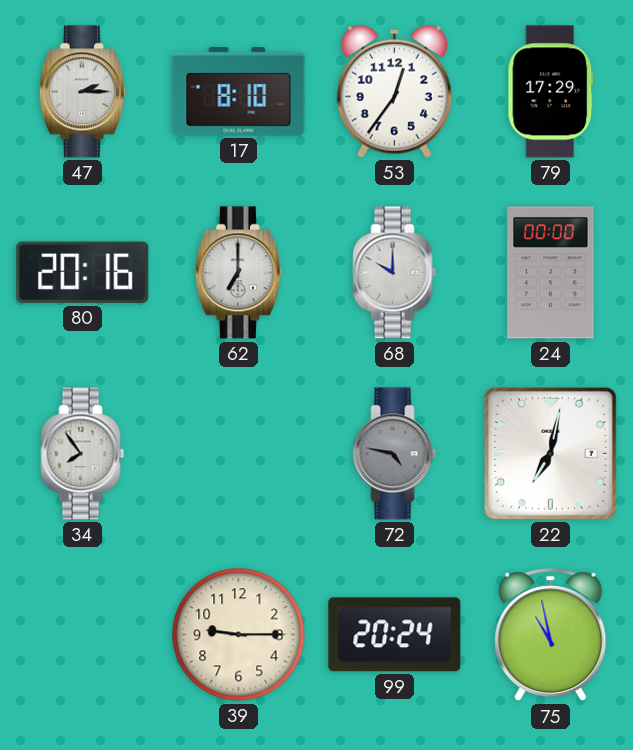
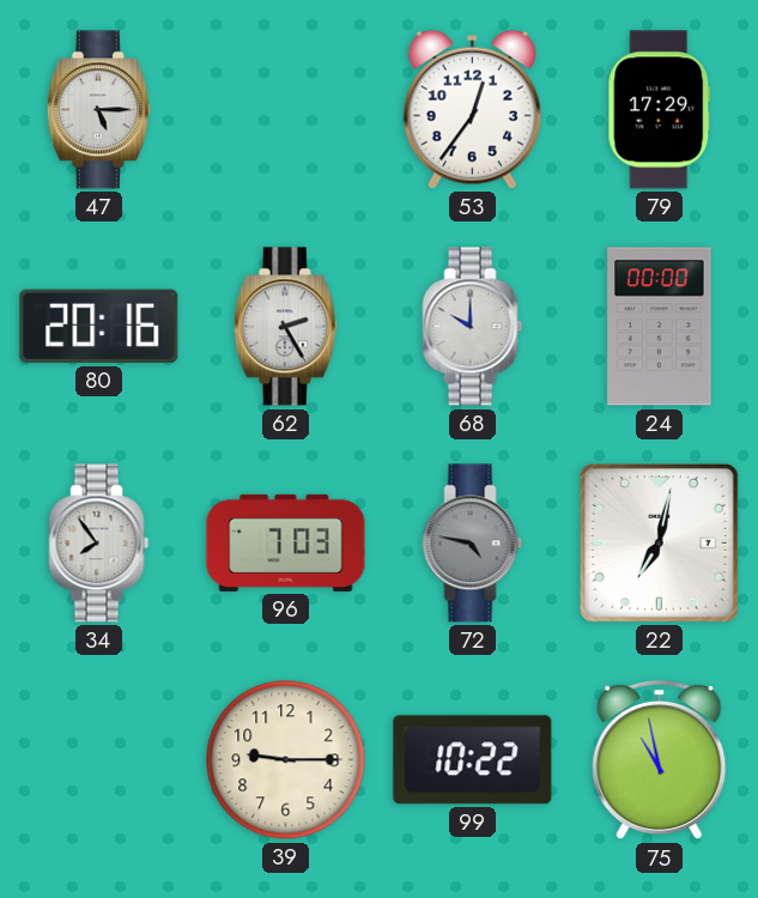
47: 2:15 -> 5:15
17: 8:10 -> none
62: 7:00 -> 2:25
96: none -> 7:03
99: 20:24 -> 10:22
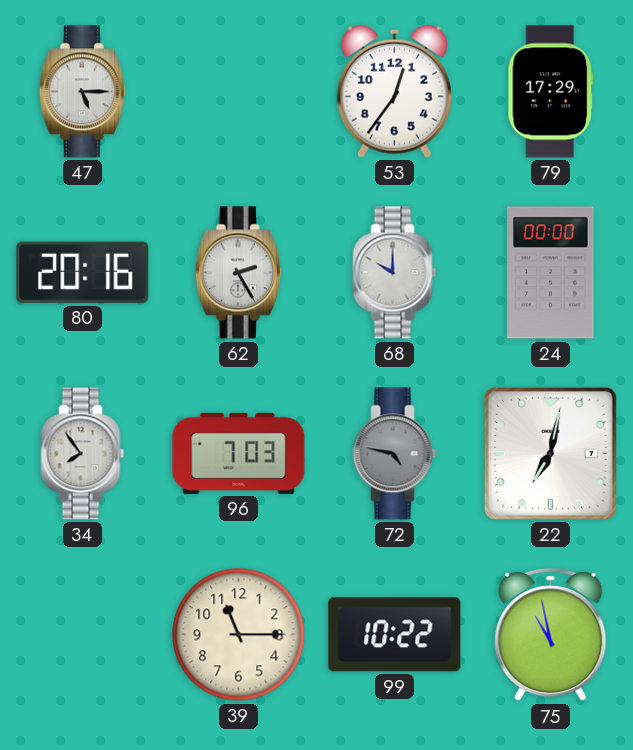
39: 9:15 -> 11:15
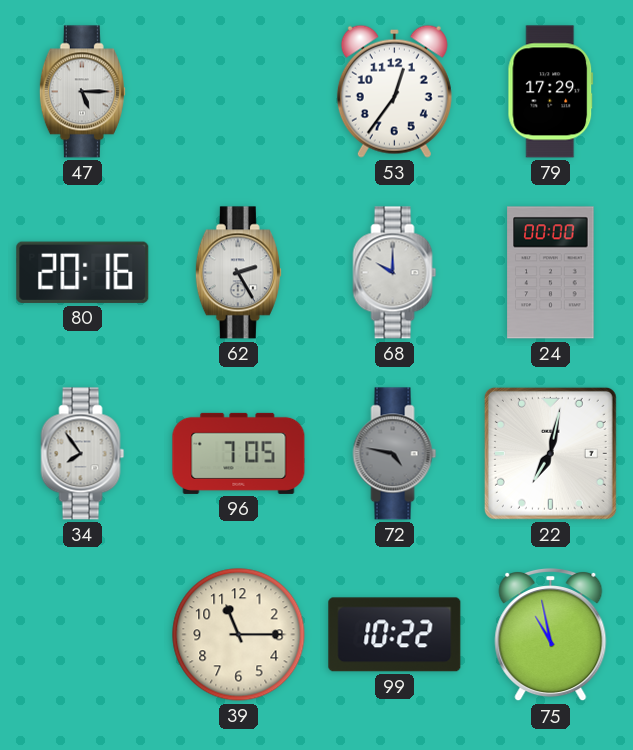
96: 7:03 -> 7:05
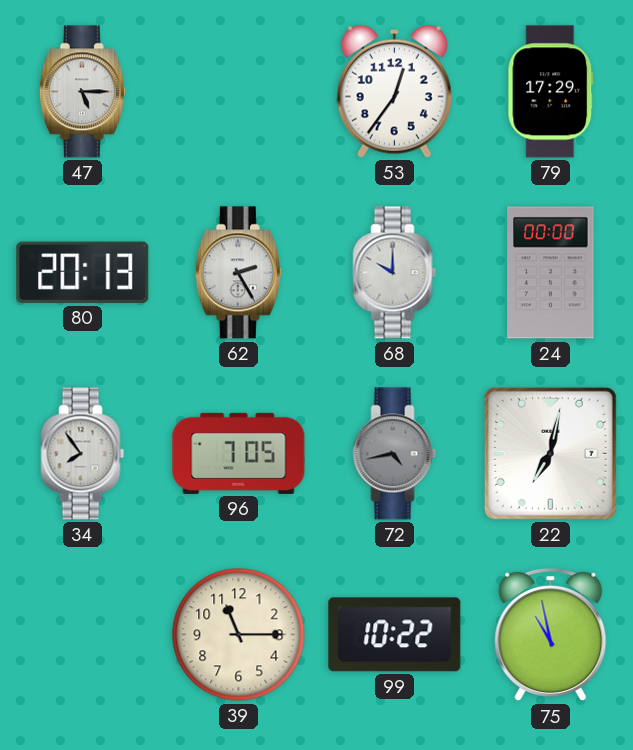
80: 20:16 -> 20:13
72: 4:47 -> 4:43
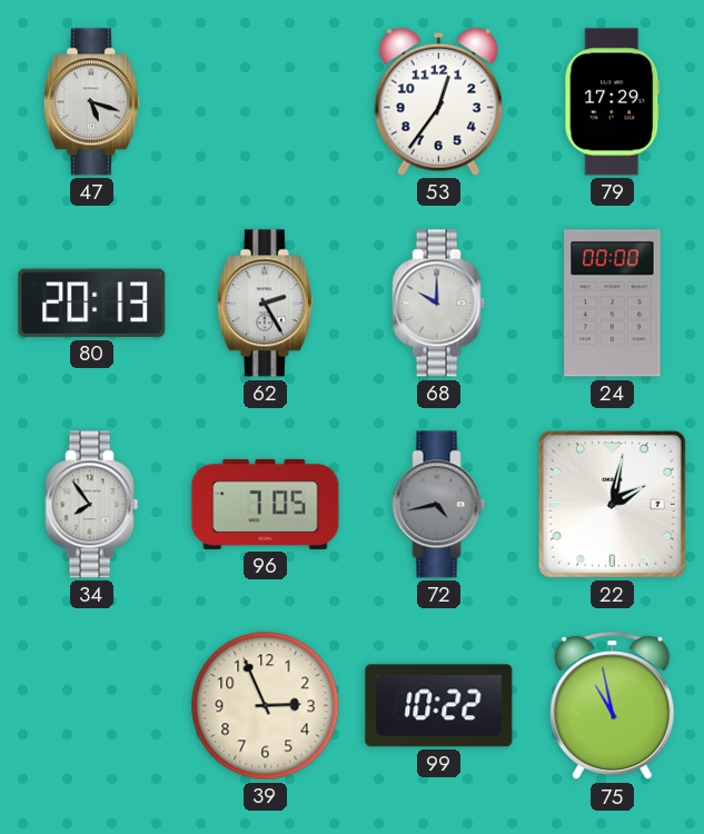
47: 5:15 -> 5:18
22: 7:02 -> 2:02
39: 11:15 -> 2:56
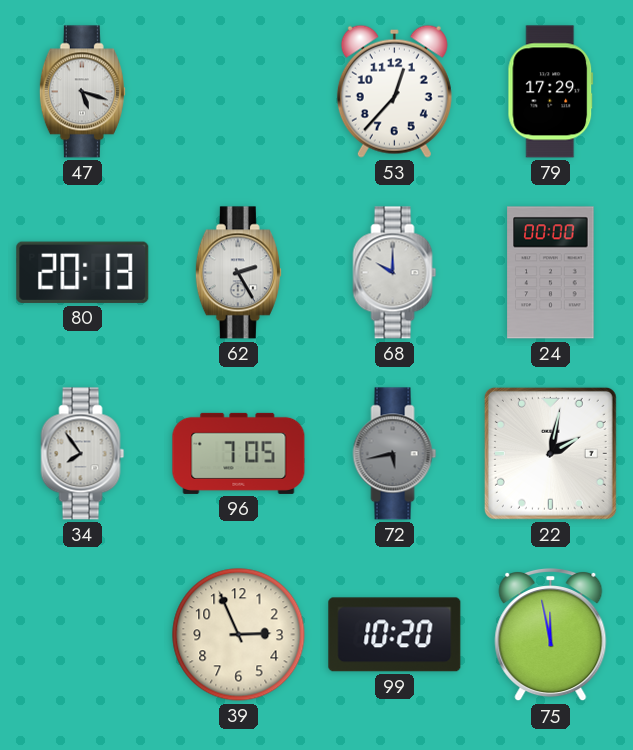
53: 12:36 -> 12:37
72: 4:43 -> 5:43
99: 10:22 -> 10:20
75: 10:58 -> 11:58
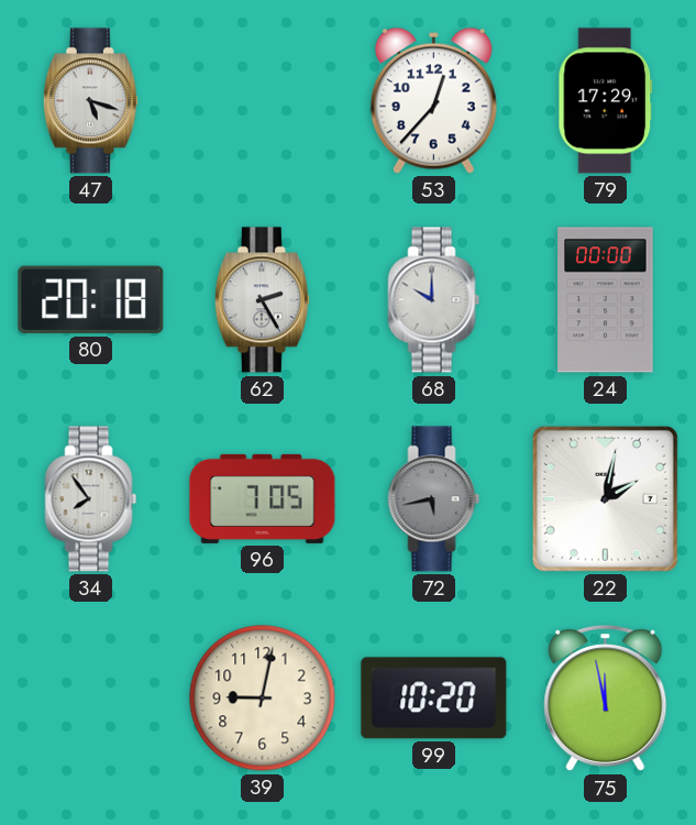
80: 20:13 -> 20:18
39: 2:56 -> 9:02
